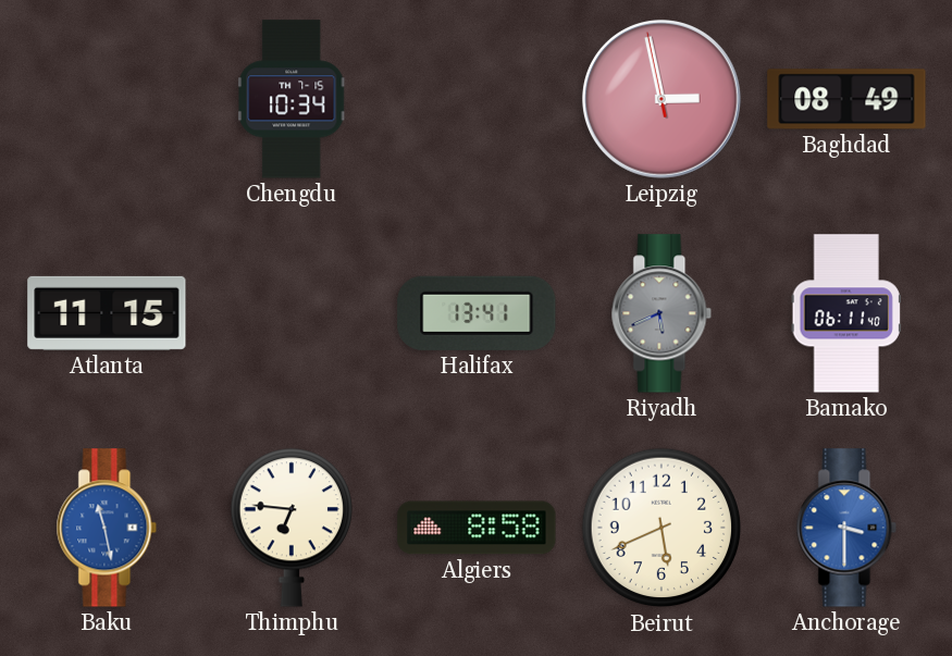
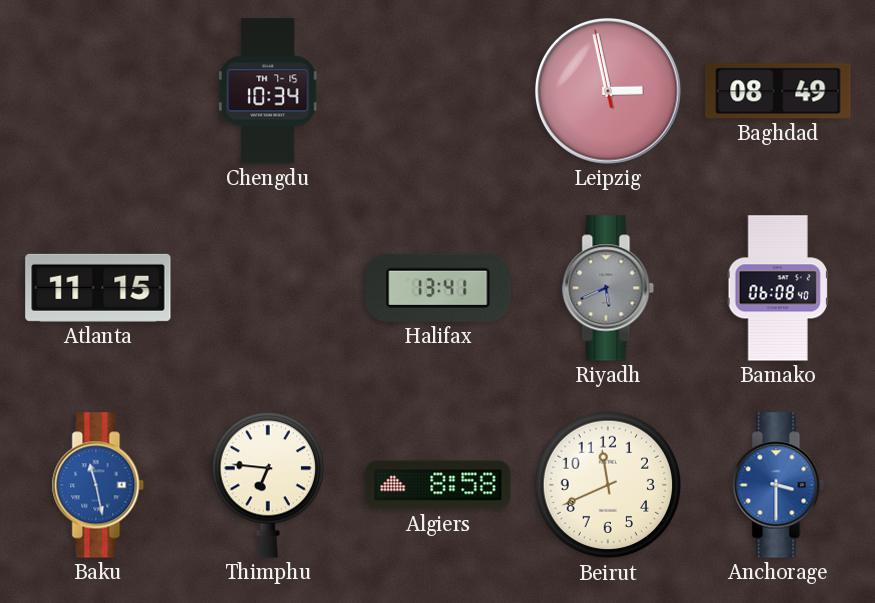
Bamako: 06:11 -> 06:08
Beirut: 5:41 -> 11:41
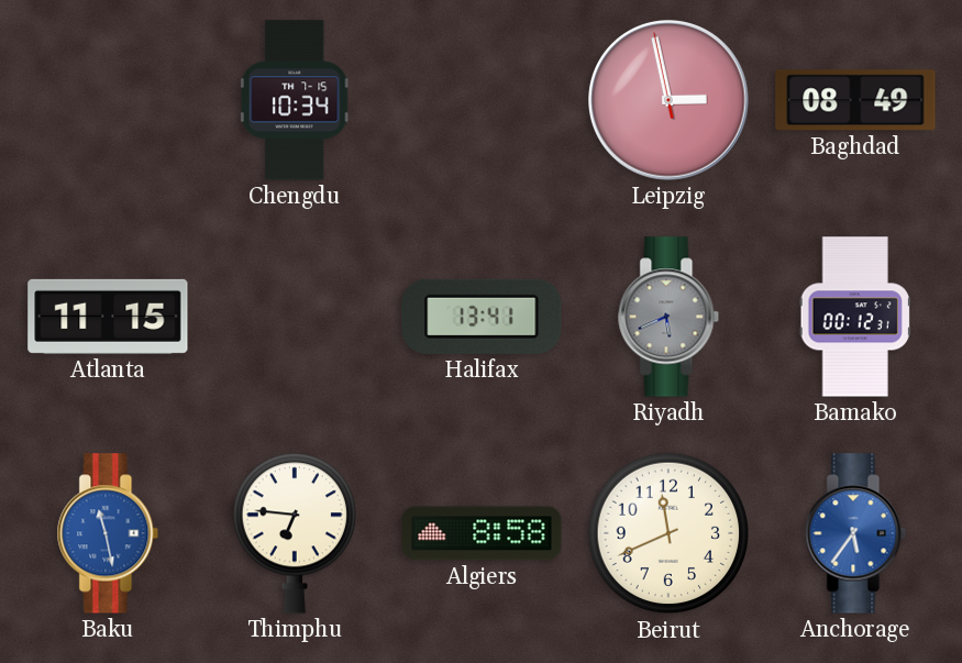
Bamako: 06:08 -> 00:12
Anchorage: 3:30 -> 5:36
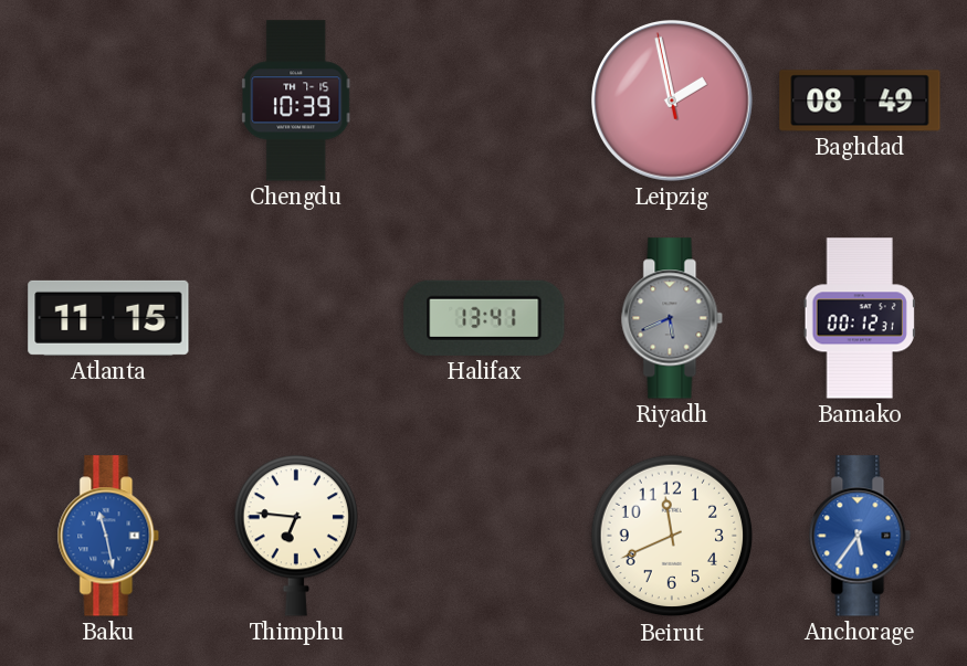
Chengdu: 10:34 -> 10:39
Leipzig: 2:57 -> 1:57
Algiers: 8:58 -> none
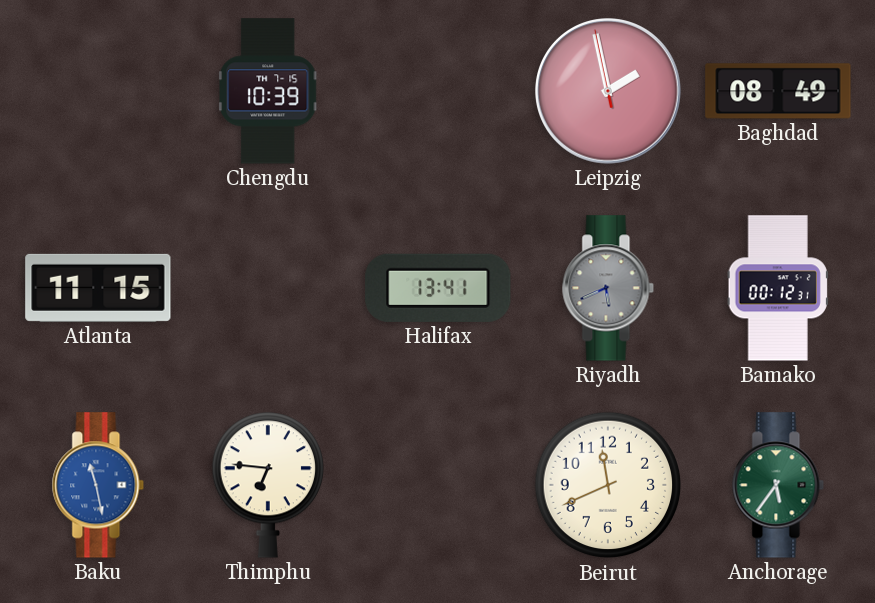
Anchorage dial: blue -> green
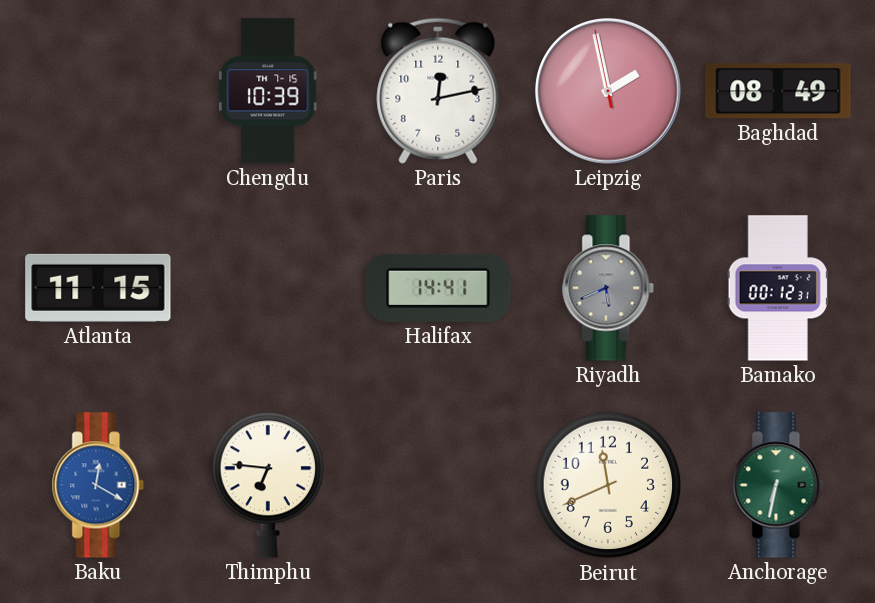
Paris: none -> 12:13
Halifax: 13:41 -> 14:41
Baku: 11:28 -> 12:20
Anchorage: 5:36 -> 6:32
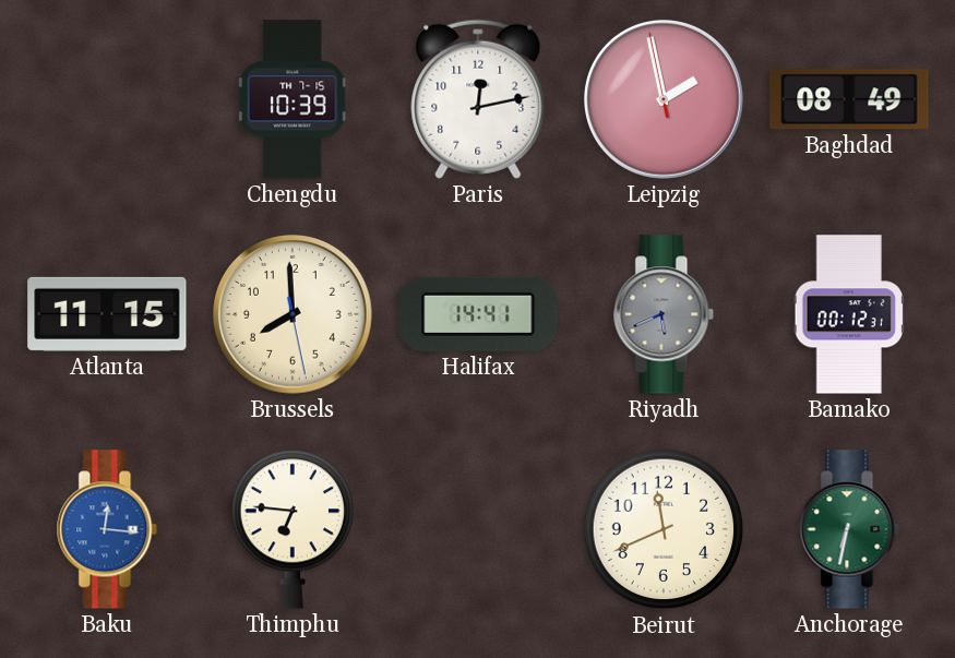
Brussels: none -> 7:59
Baku: 12:20 -> 12:16
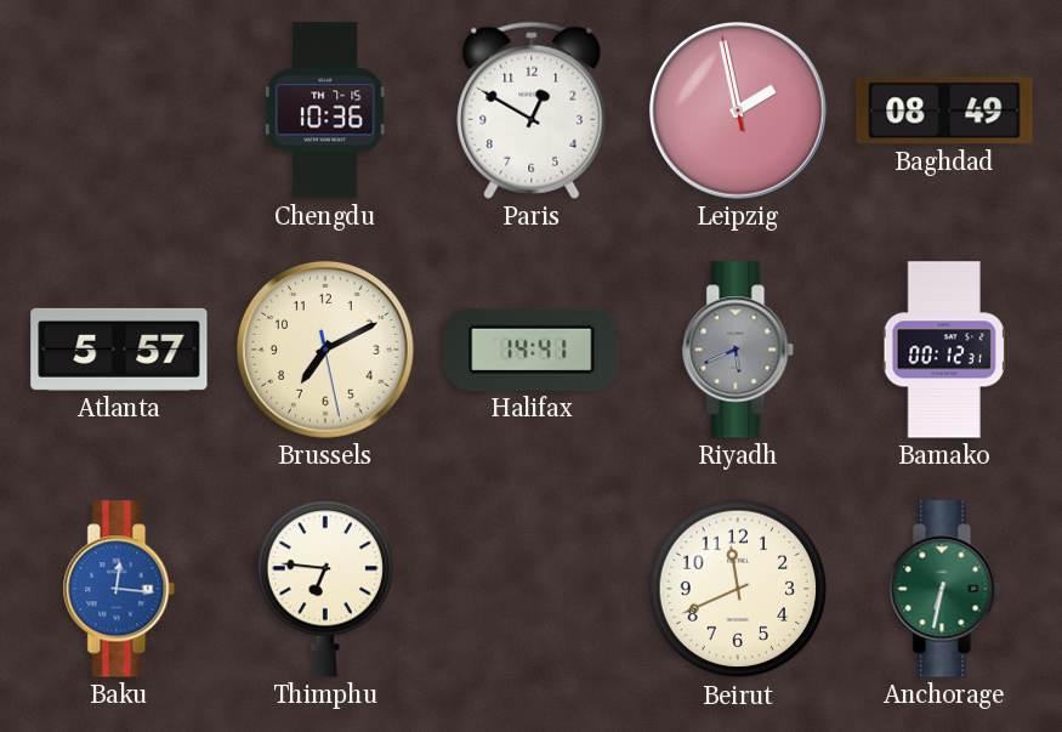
Chengdu: 10:39 -> 10:36
Paris: 12:13 -> 12:50
Atlanta: 11:15 -> 5:57
Brussels: 7:59 -> 7:10
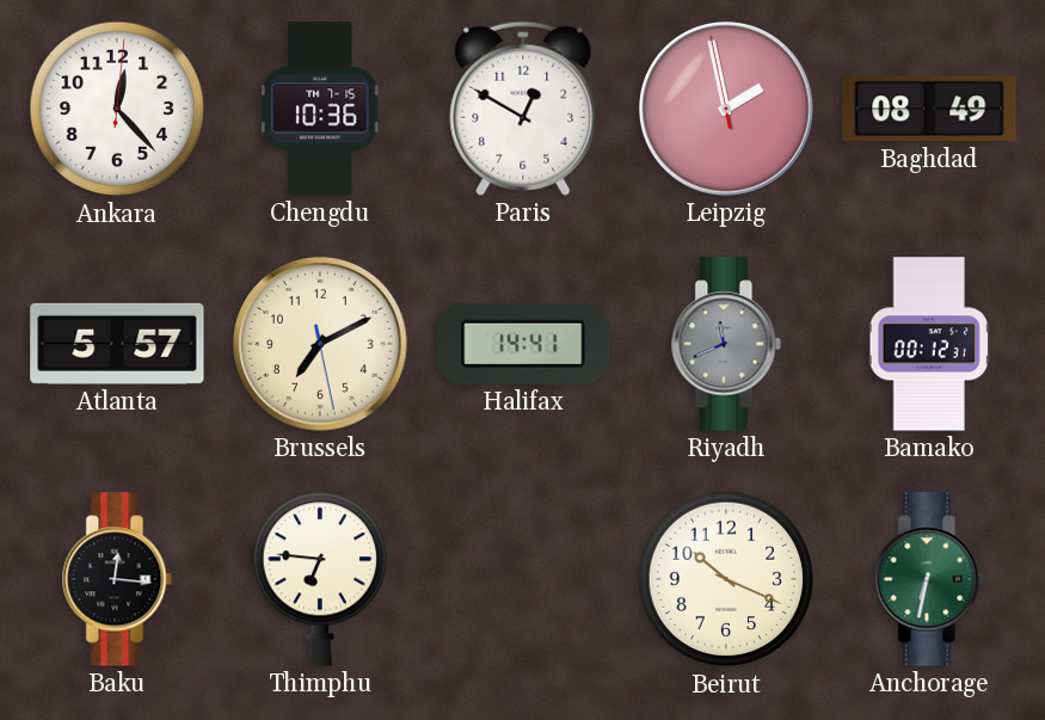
Ankara: none -> 12:23
Riyadh: 5:41 -> 11:41
Baku dial: blue -> black
Beirut: 11:41 -> 10:19
